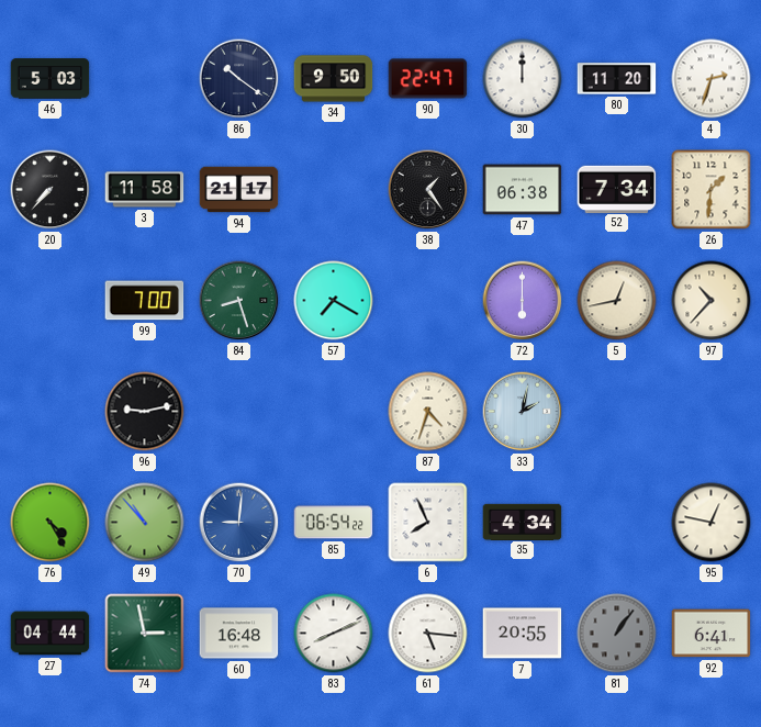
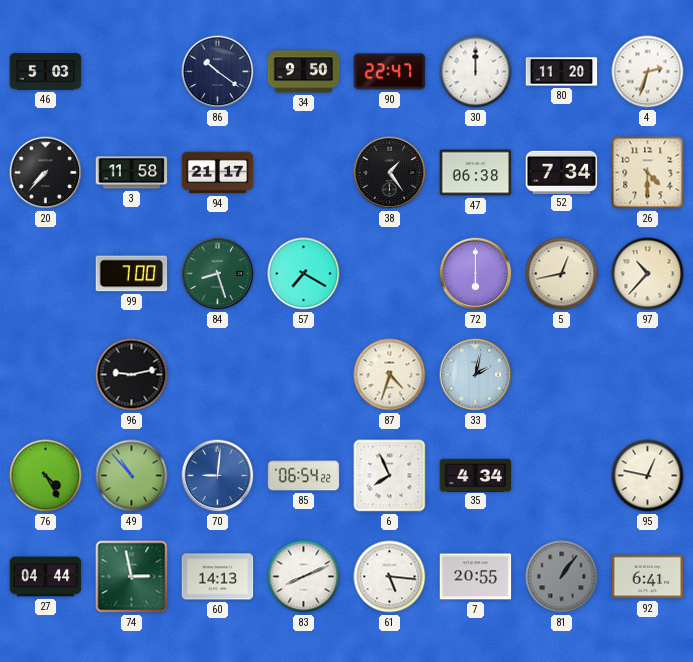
26: 1:31 -> 4:30
60: 16:48 -> 14:13
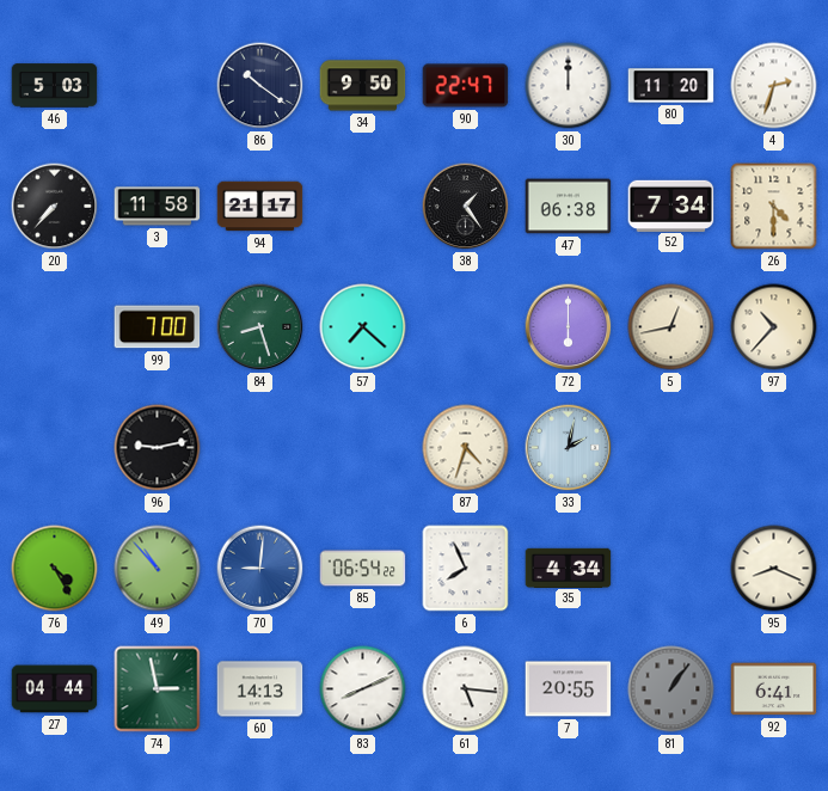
57: 7:20 -> 7:22
95: 12:47 -> 8:19
